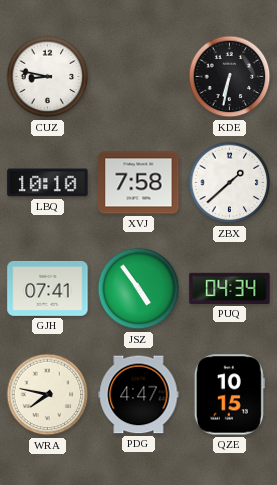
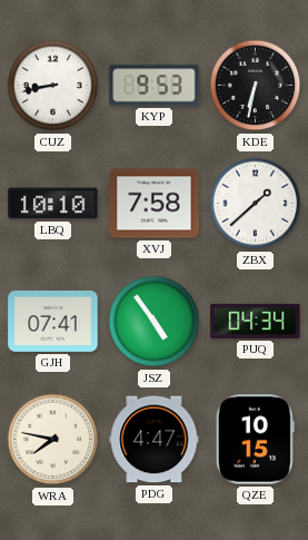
CUZ: 8:47 -> 8:43
KYP: none -> 9:53
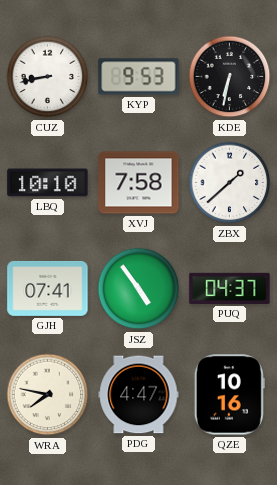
PUQ: 04:34 -> 04:37
QZE: 10:15 -> 10:16
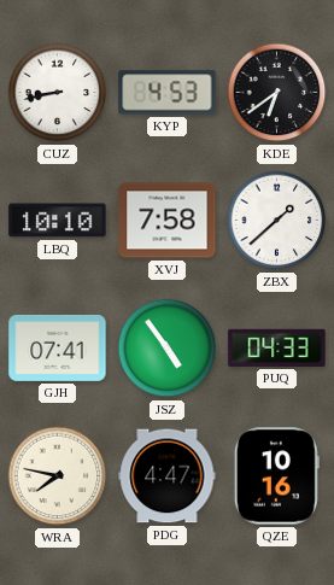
KYP: 9:53 -> 4:53
KDE: 6:32 -> 6:39
PUQ: 04:37 -> 04:33
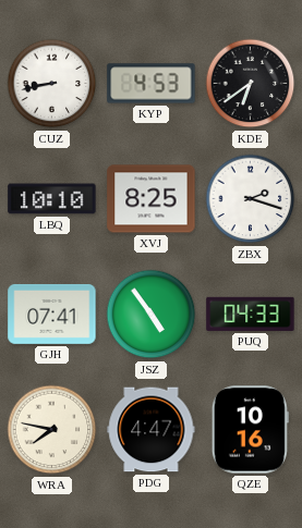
XVJ: 7:58 -> 8:25
ZBX: 1:38 -> 2:18
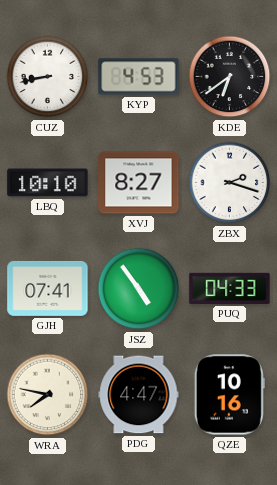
XVJ: 8:25 -> 8:27
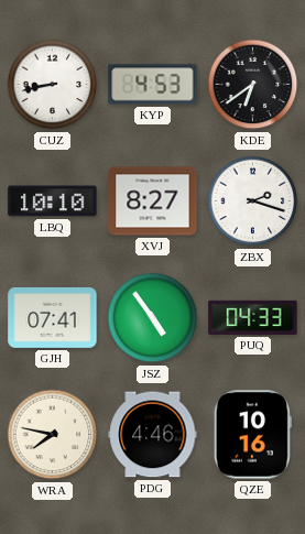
PDG: 4:47 -> 4:46
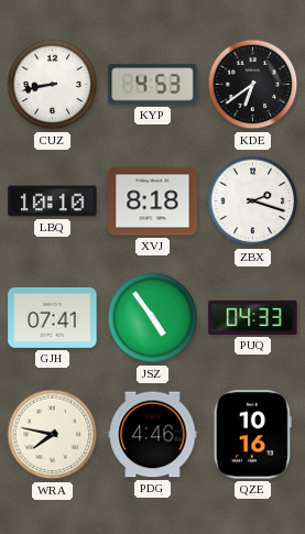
XVJ: 8:27 -> 8:18
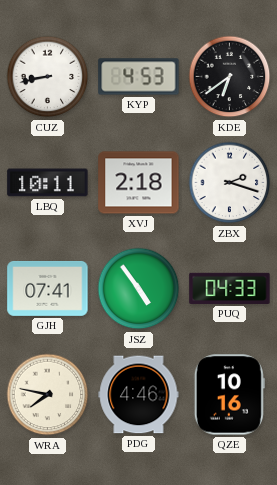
LBQ: 10:10 -> 10:11
XVJ: 8:18 -> 2:18
